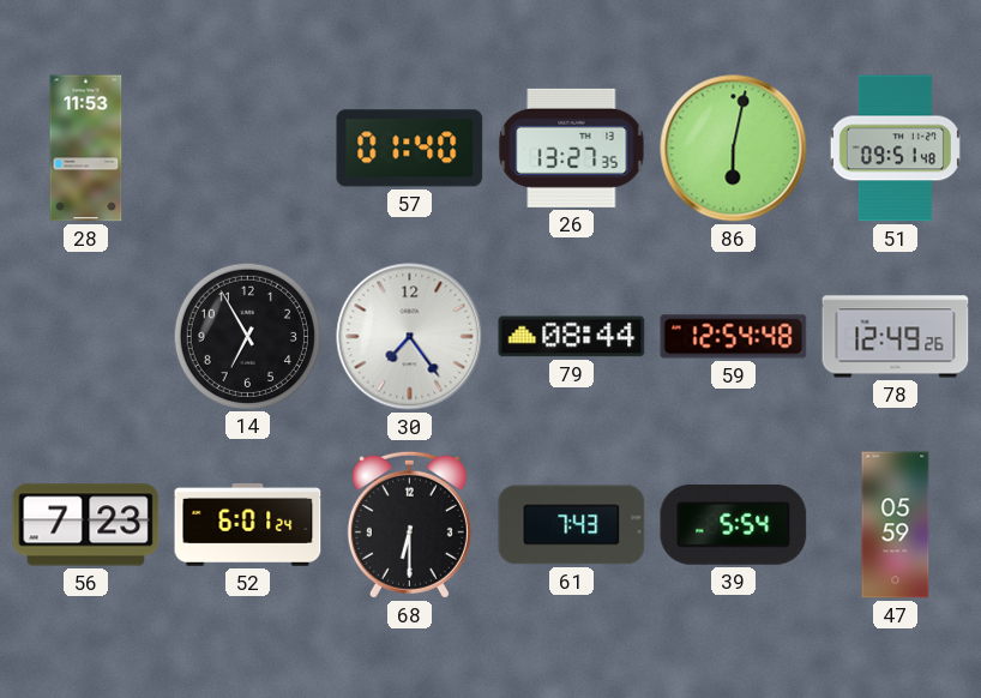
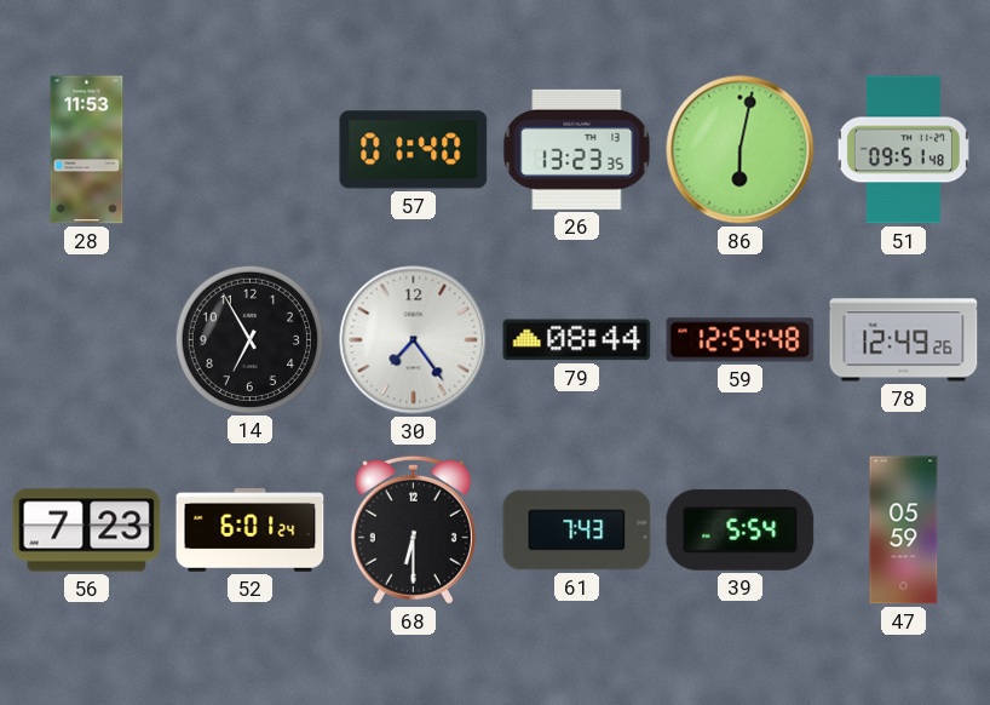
26: 13:27 -> 13:23
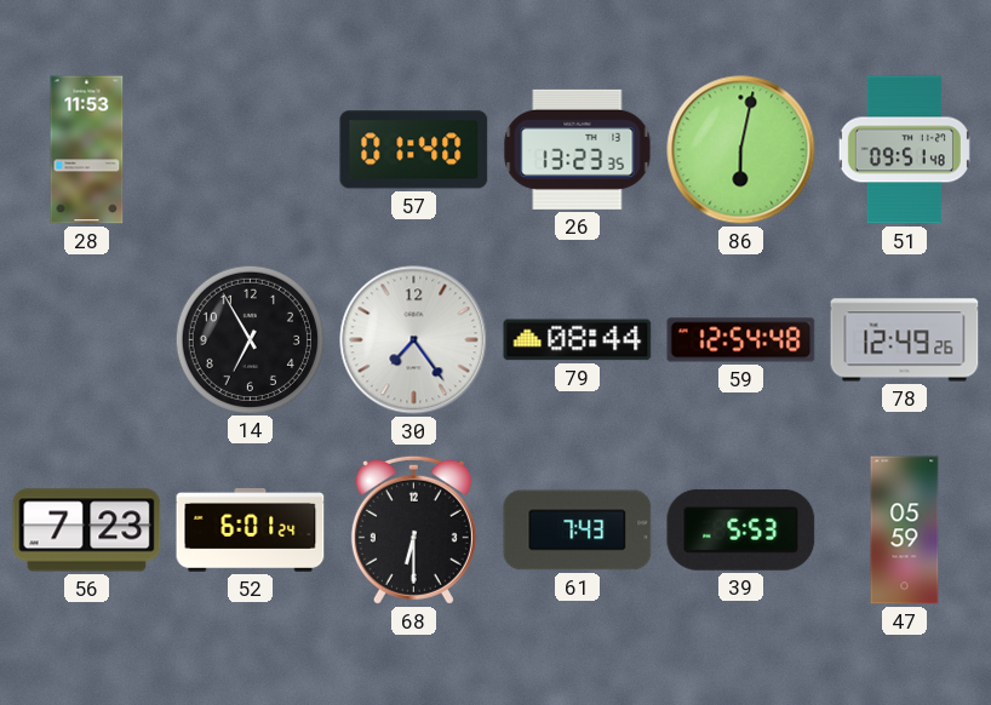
39: 5:54 -> 5:53
